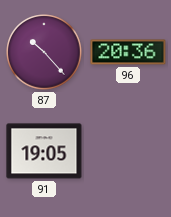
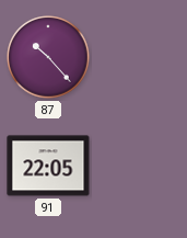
96: 20:36 -> none
91: 19:05 -> 22:05
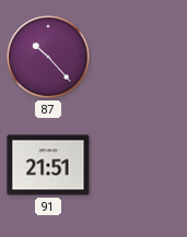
91: 22:05 -> 21:51
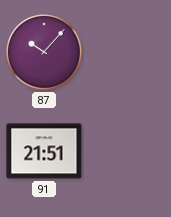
87: 10:23 -> 10:07
